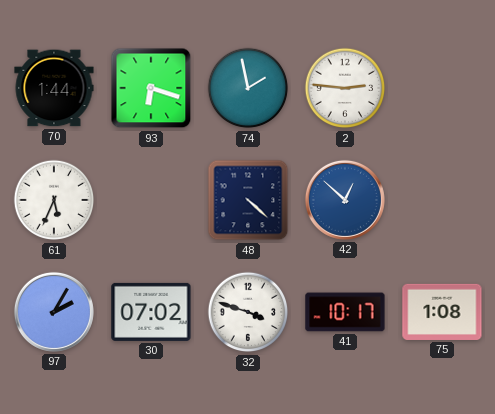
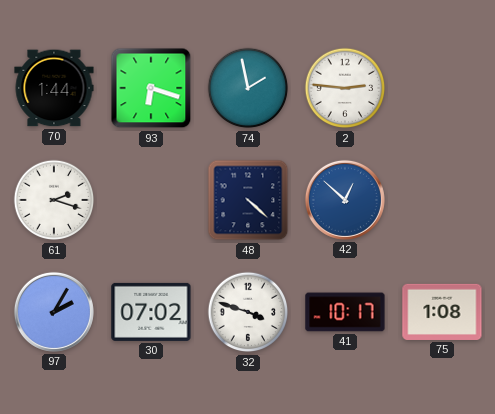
61: 5:34 -> 2:18
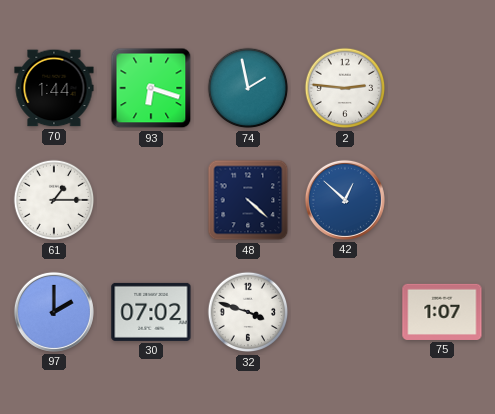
61: 2:18 -> 1:15
97: 2:05 -> 2:00
41: 10:17 -> none
75: 1:08 -> 1:07
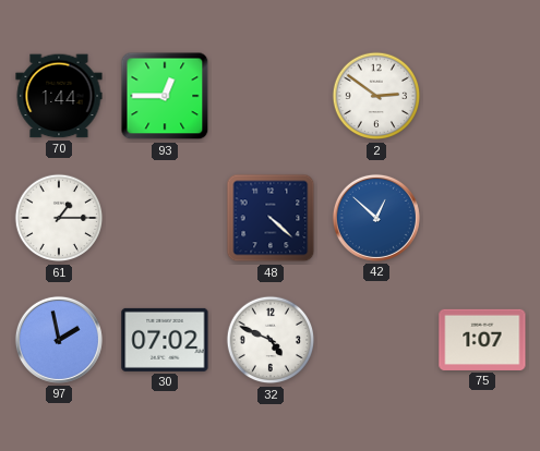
93: 6:18 -> 12:45
74: 1:58 -> none
2: 2:46 -> 2:51
97: 2:00 -> 1:58
32: 3:48 -> 4:49
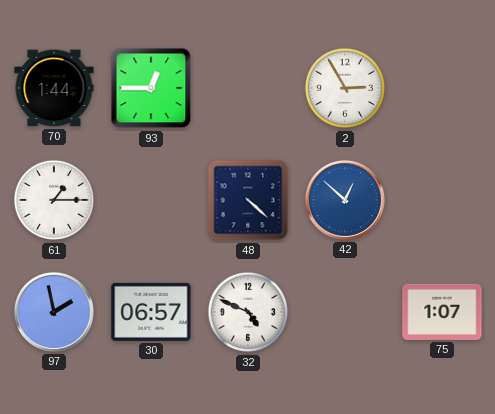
2: 2:51 -> 2:55
30: 07:02 -> 06:57
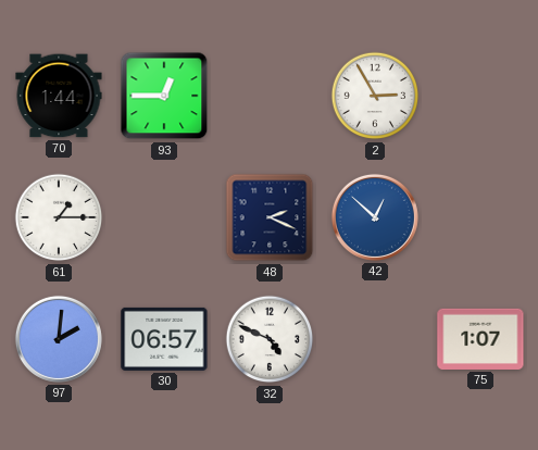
48: 4:22 -> 2:19
97: 1:58 -> 2:01
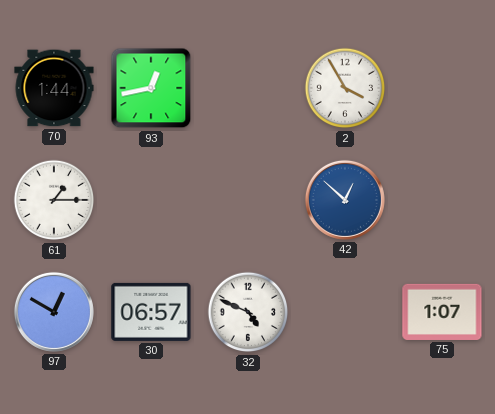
93: 12:45 -> 12:43
2: 2:55 -> 3:55
48: 2:19 -> none
97: 2:01 -> 12:50
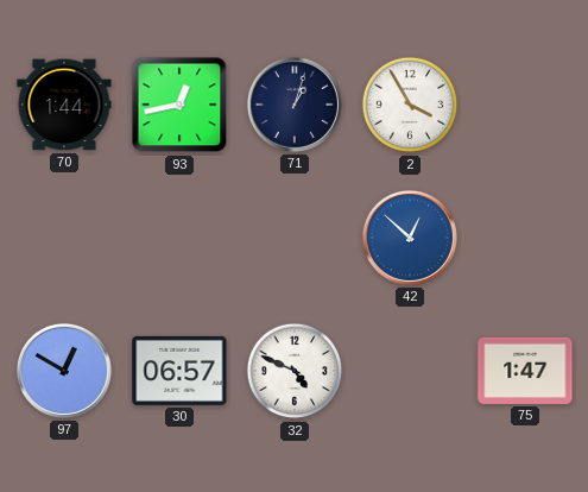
71: none -> 1:03
61: 1:15 -> none
75: 1:07 -> 1:47
